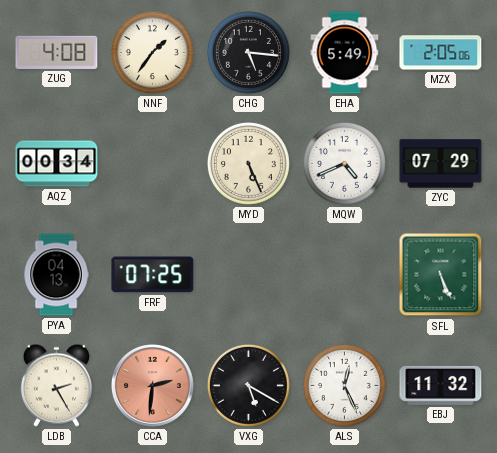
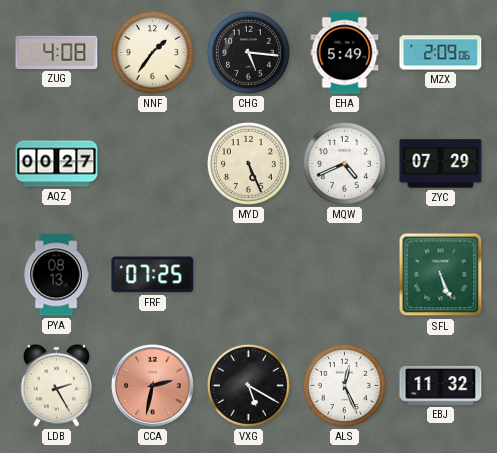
MZX: 2:05 -> 2:09
AQZ: 00:34 -> 00:27
PYA: 04:13 -> 08:13
CCA: 2:31 -> 2:32
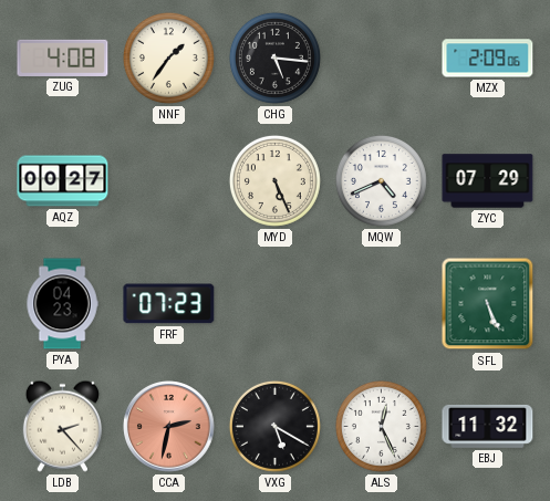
EHA: 5:49 -> none
PYA: 08:13 -> 04:23
FRF: 07:25 -> 07:23
LDB: 2:25 -> 2:23
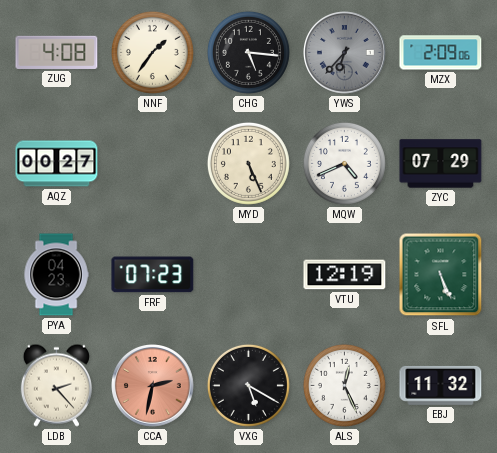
YWS: none -> 6:37
VTU: none -> 12:19
